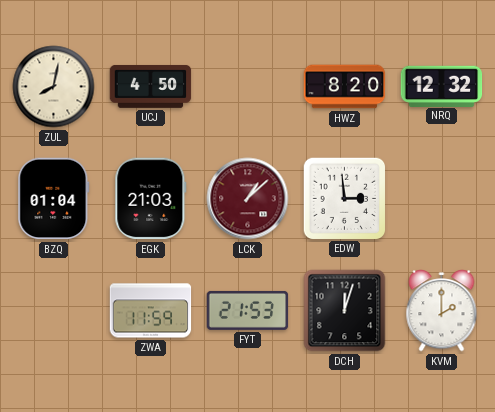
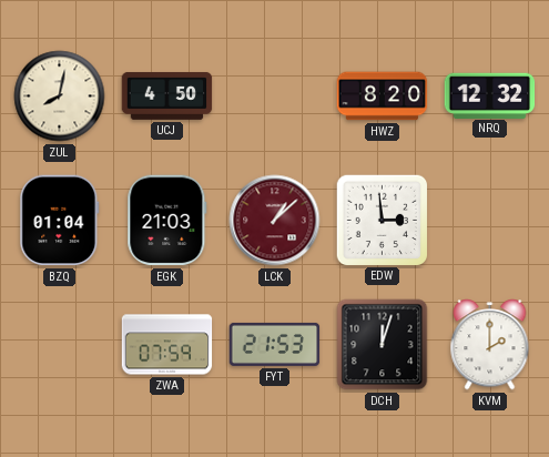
ZWA: 11:59 -> 07:59
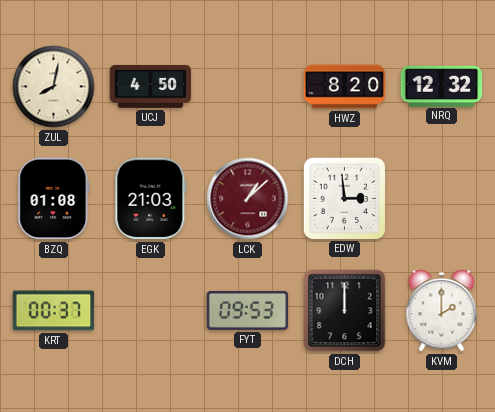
BZQ: 01:04 -> 01:08
KRT: none -> 00:37
ZWA: 07:59 -> none
FYT: 21:53 -> 09:53
DCH: 12:03 -> 12:00
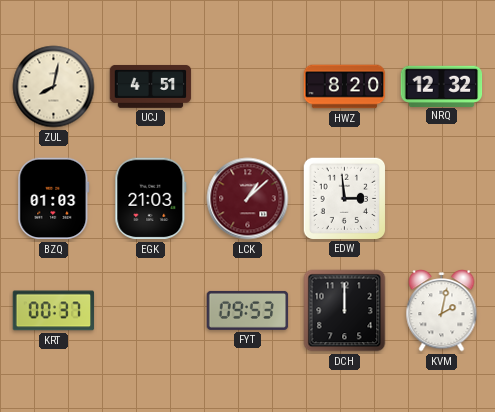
UCJ: 4:50 -> 4:51
BZQ: 01:08 -> 01:03
KVM: 2:00 -> 2:02
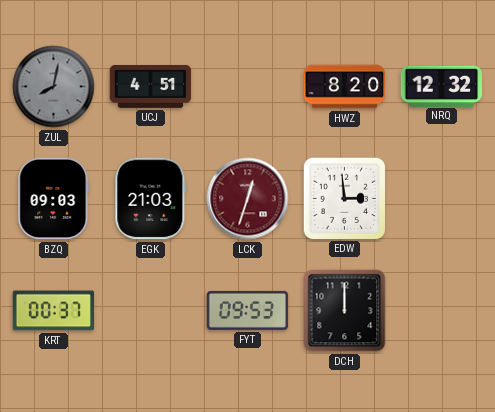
ZUL dial: cream -> grey
BZQ: 01:03 -> 09:03
LCK: 1:08 -> 12:33
KVM: 2:02 -> none
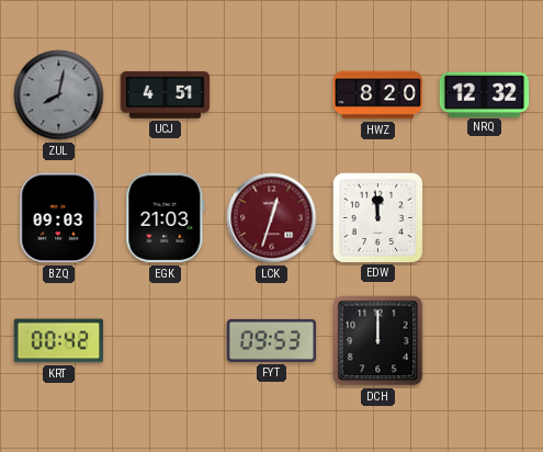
EDW: 2:59 -> 11:59
KRT: 00:37 -> 00:42
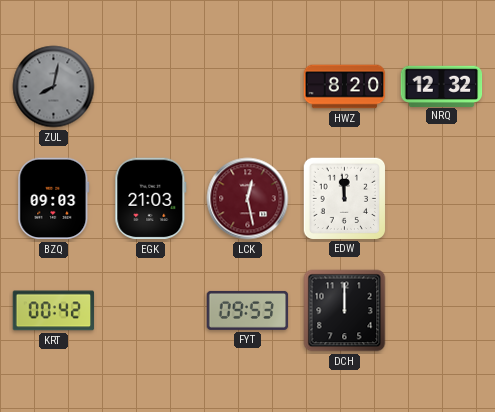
UCJ: 4:51 -> none
LCK: 12:33 -> 12:28
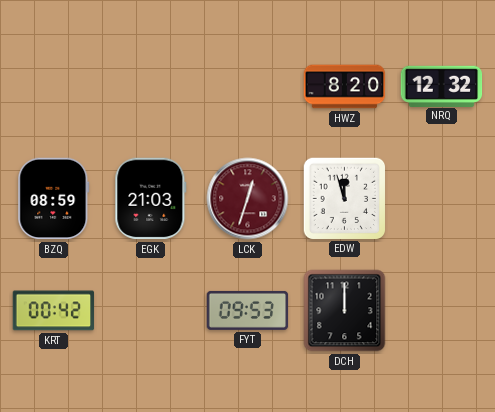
ZUL: 8:02 -> none
BZQ: 09:03 -> 08:59
LCK: 12:28 -> 12:33
EDW: 11:59 -> 11:57
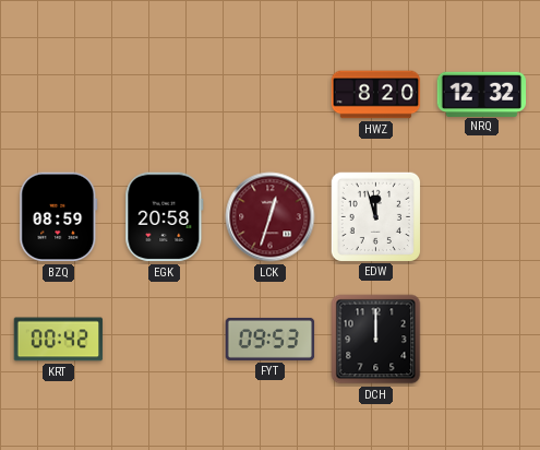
EGK: 21:03 -> 20:58
